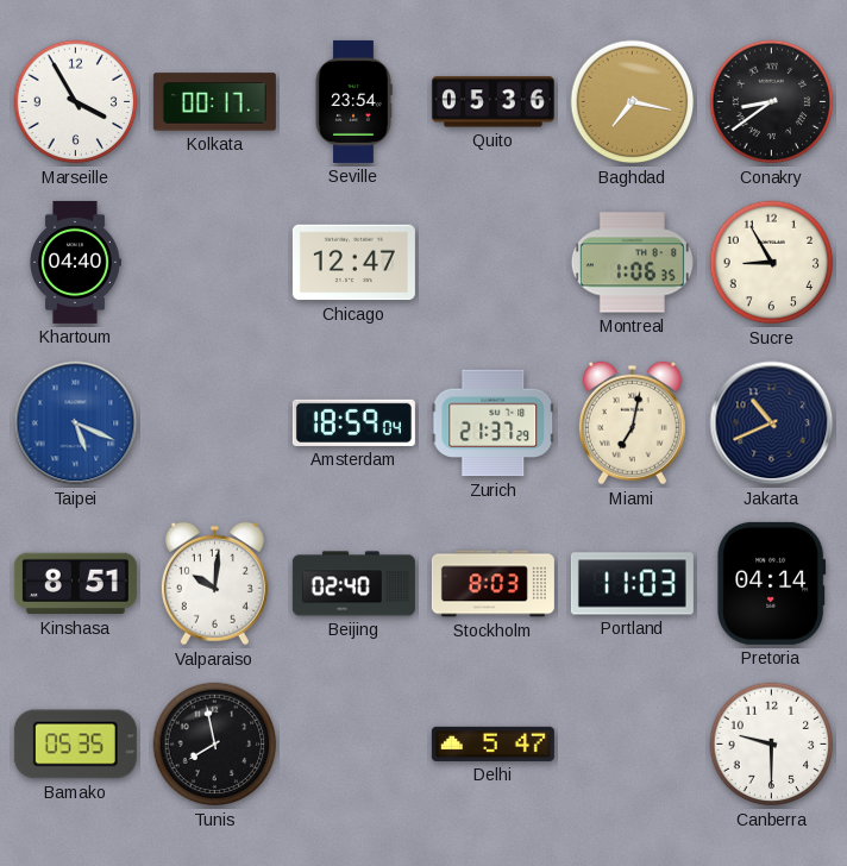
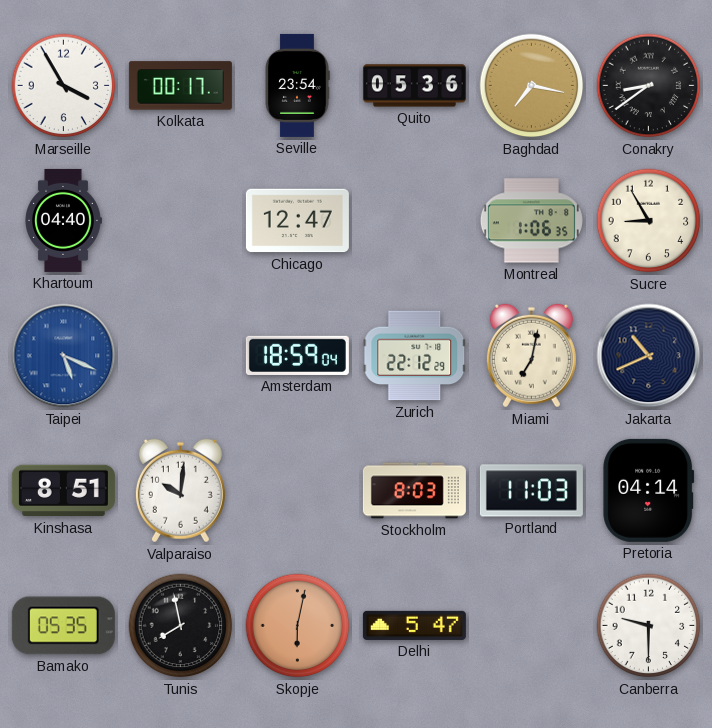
Zurich: 21:37 -> 22:12
Beijing: 02:40 -> none
Skopje: none -> 6:02
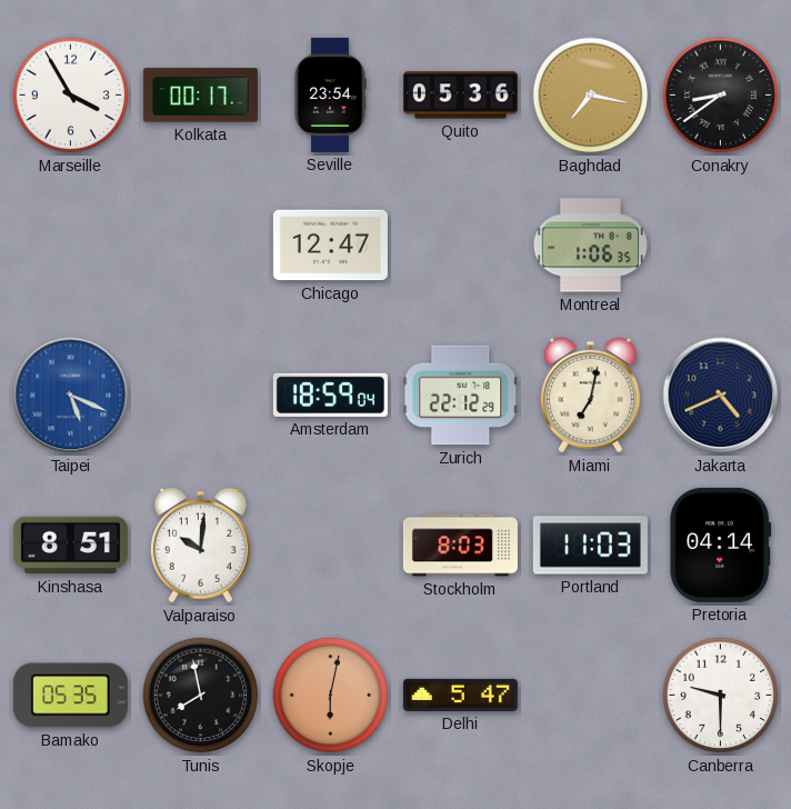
Khartoum: 04:40 -> none
Sucre: 8:55 -> none
Jakarta: 10:41 -> 4:41
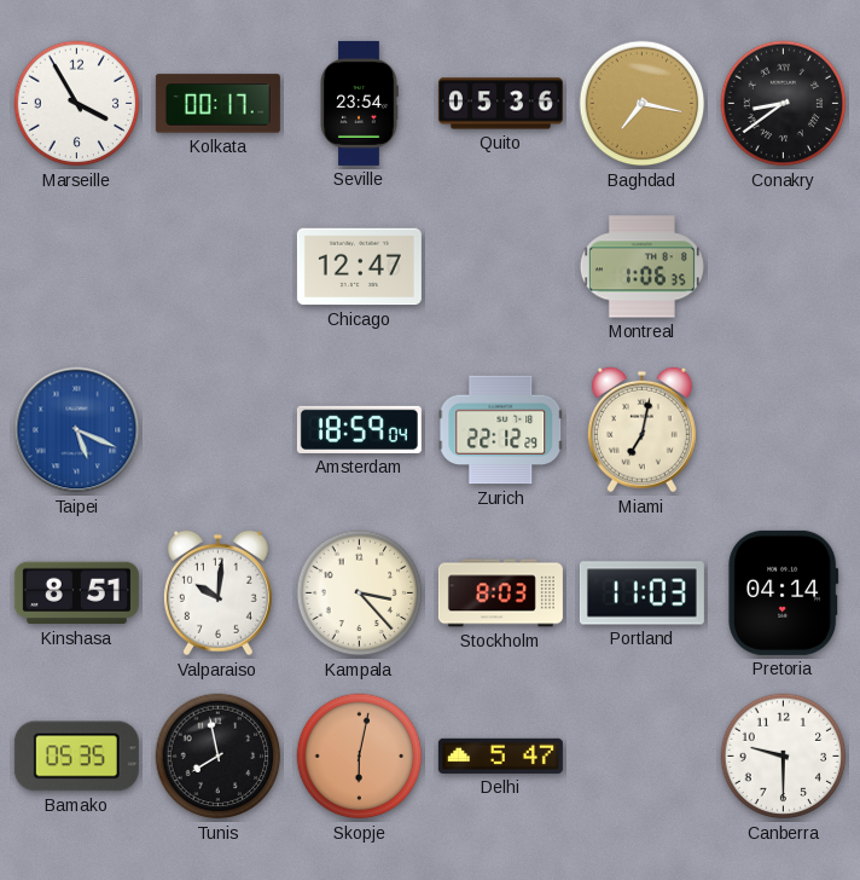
Jakarta: 4:41 -> none
Kampala: none -> 3:23
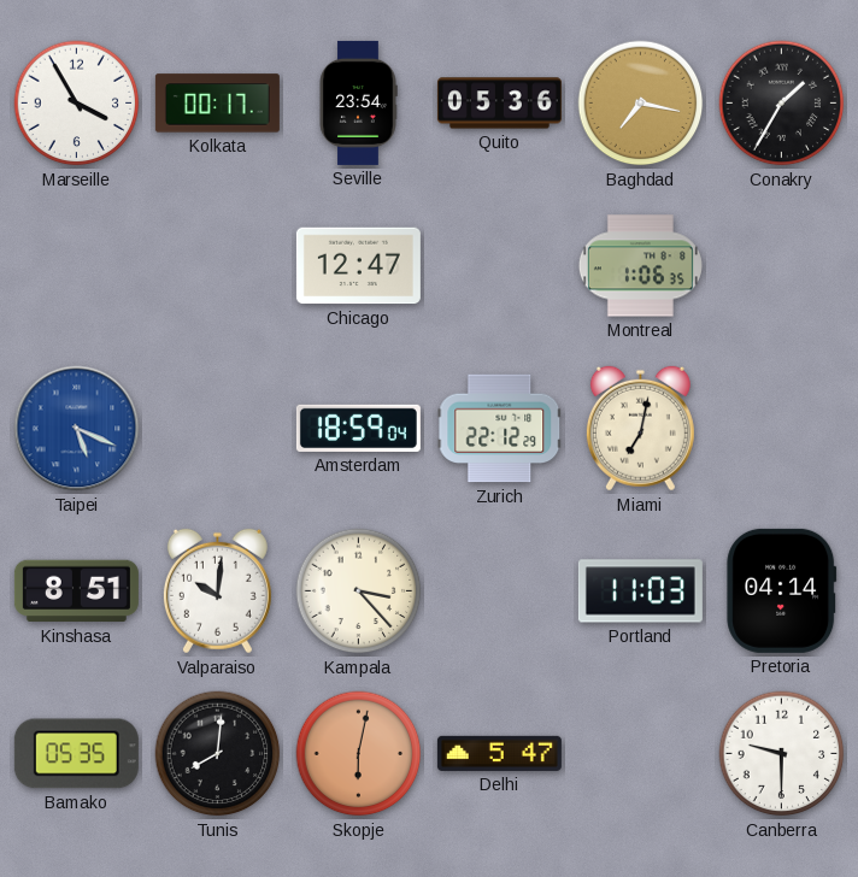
Conakry: 8:39 -> 1:35
Stockholm: 8:03 -> none
Tunis: 7:58 -> 8:01
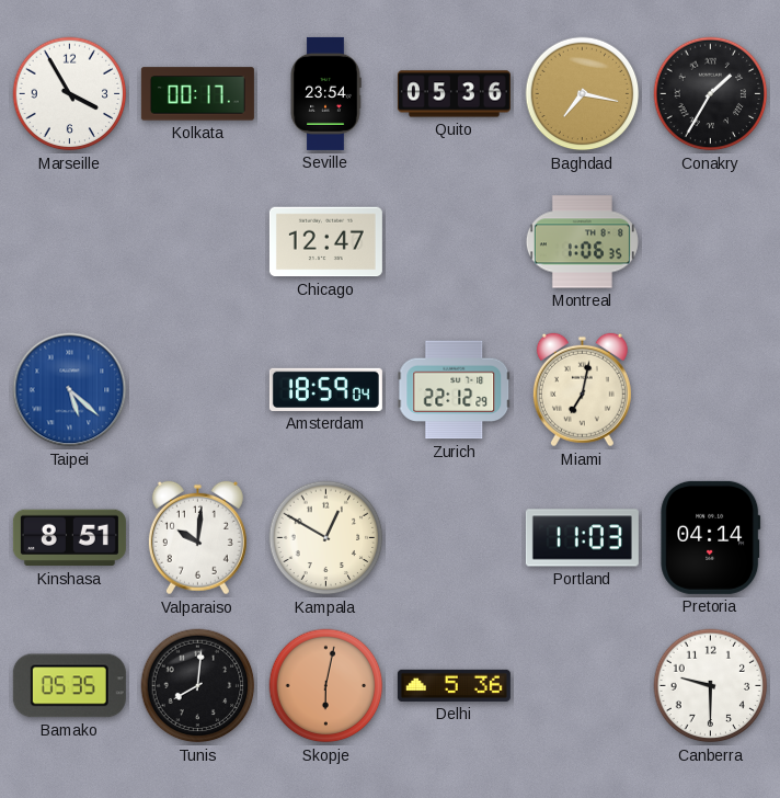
Taipei: 5:19 -> 5:22
Kampala: 3:23 -> 12:50
Delhi: 5:47 -> 5:36
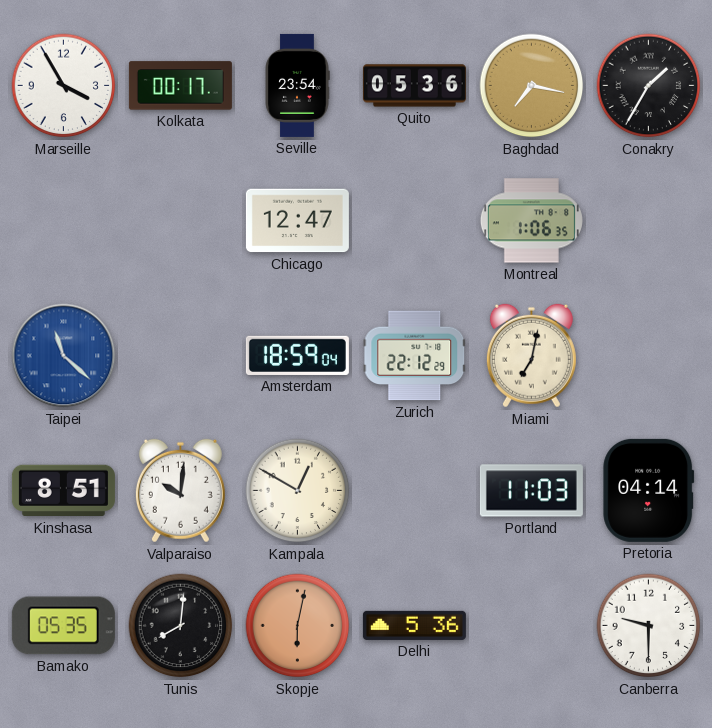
Taipei: 5:22 -> 11:22
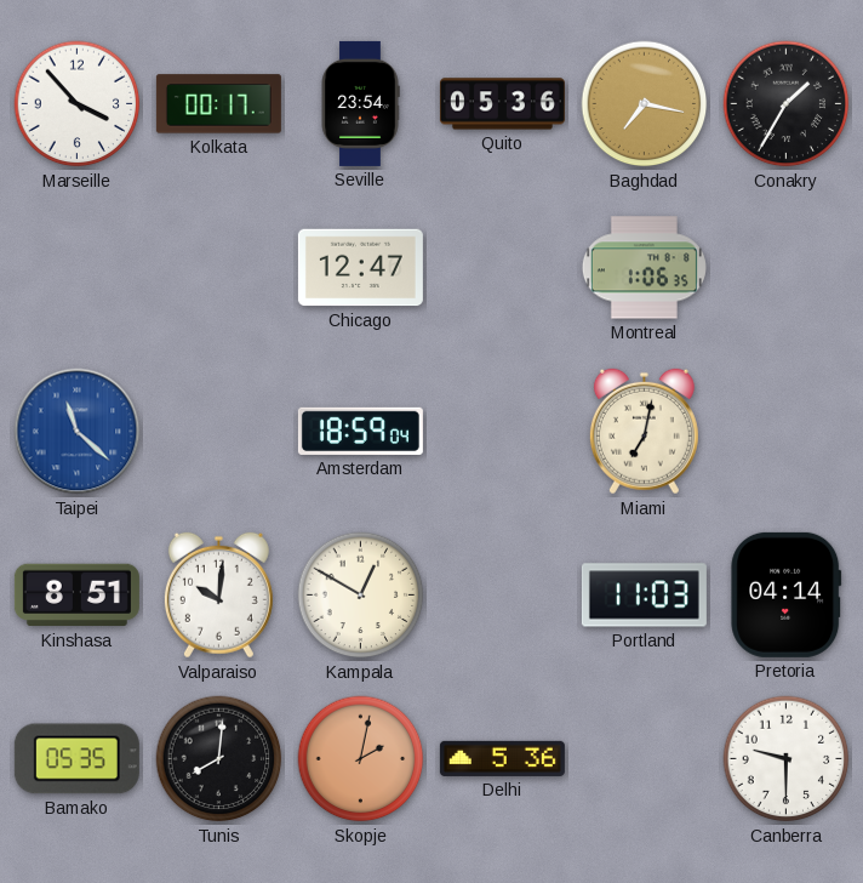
Marseille: 3:55 -> 3:53
Zurich: 22:12 -> none
Skopje: 6:02 -> 2:02
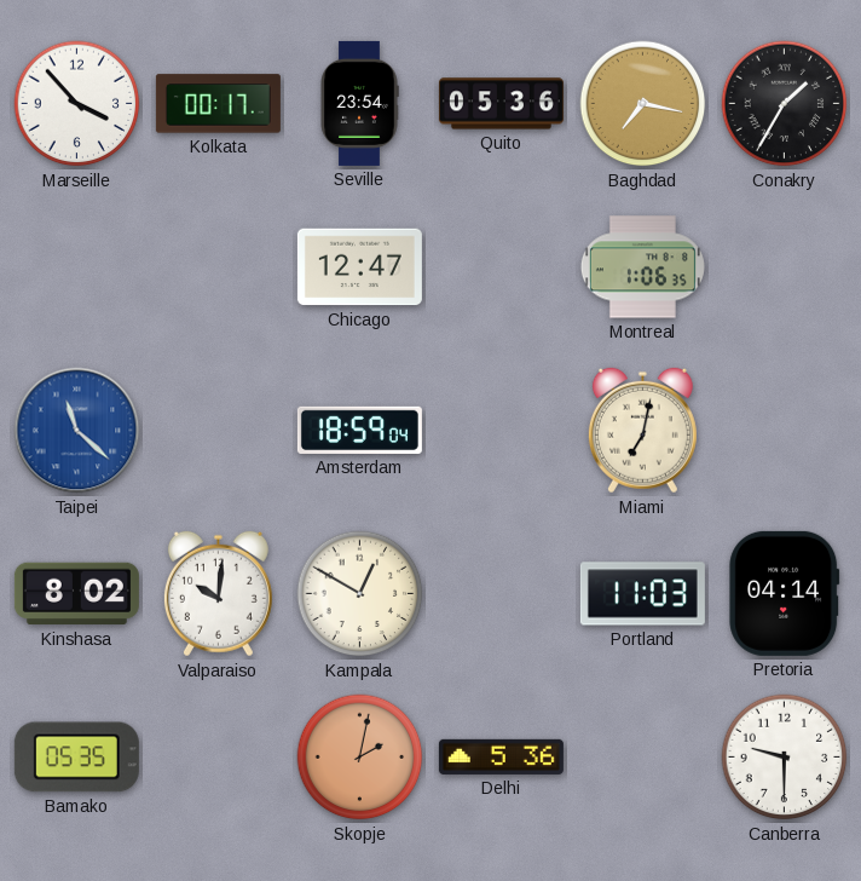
Kinshasa: 8:51 -> 8:02
Tunis: 8:01 -> none
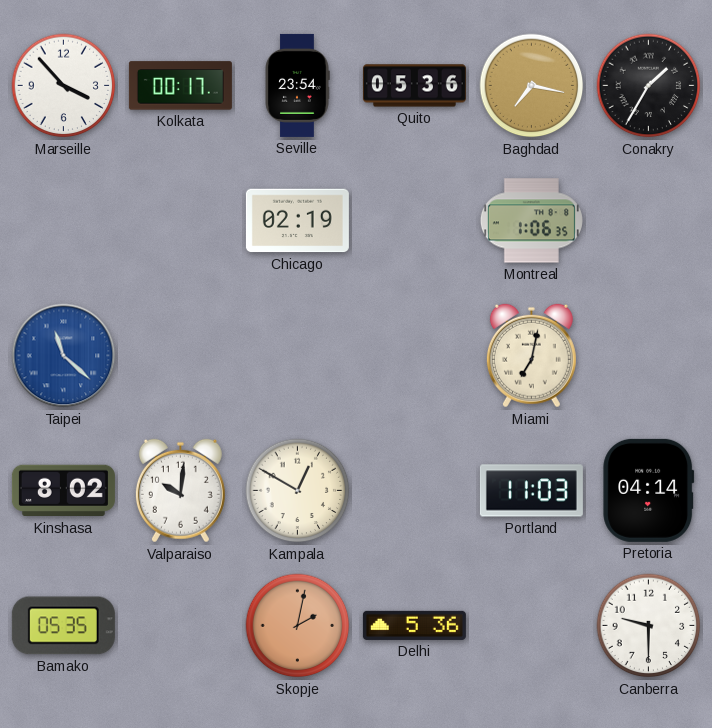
Chicago: 12:47 -> 02:19
Amsterdam: 18:59 -> none
